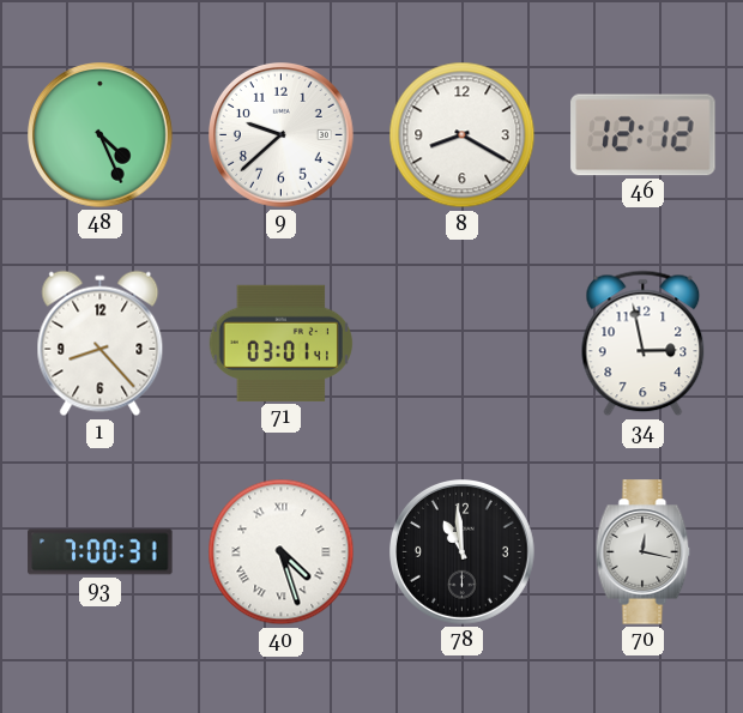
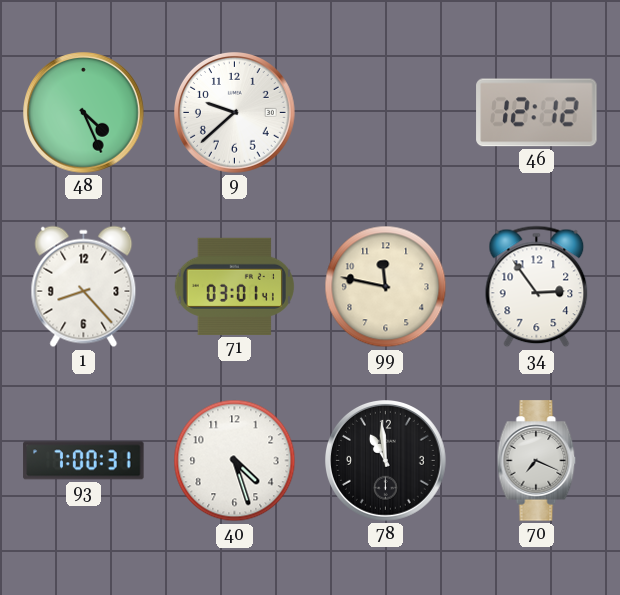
8: 8:20 -> none
99: none -> 11:47
34: 2:58 -> 2:54
40 numerals: Roman -> Arabic
70: 12:17 -> 7:19
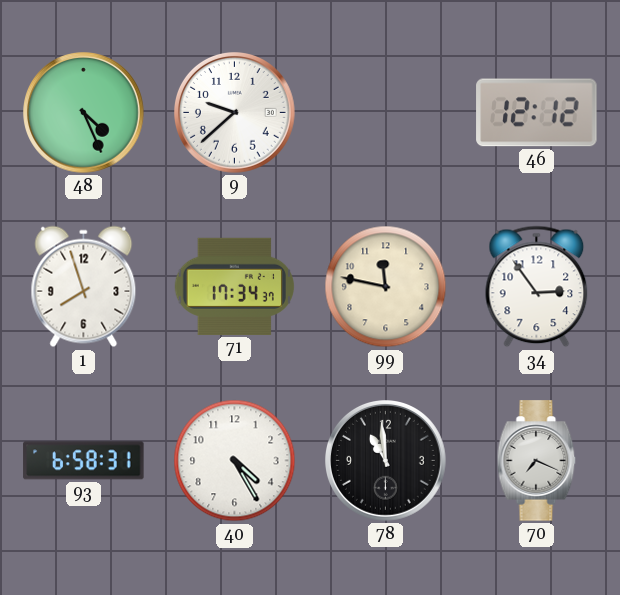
1: 8:23 -> 7:57
71: 03:01 -> 17:34
93: 7:00 -> 6:58
40: 4:27 -> 4:25
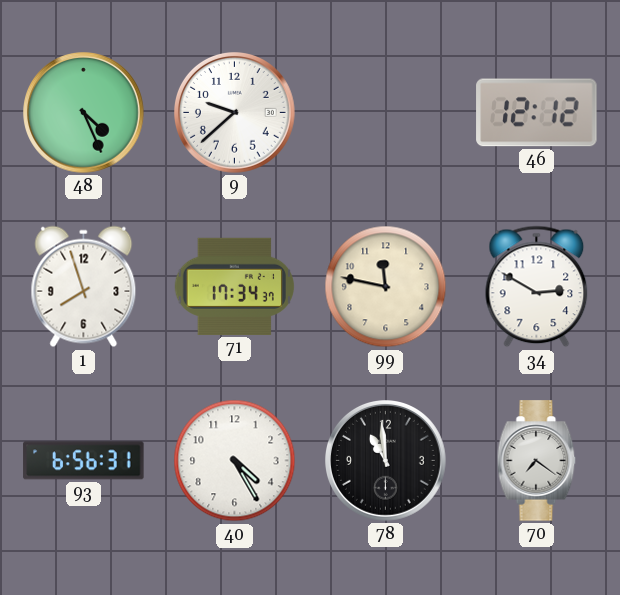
34: 2:54 -> 2:50
93: 6:58 -> 6:56
70: 7:19 -> 7:21
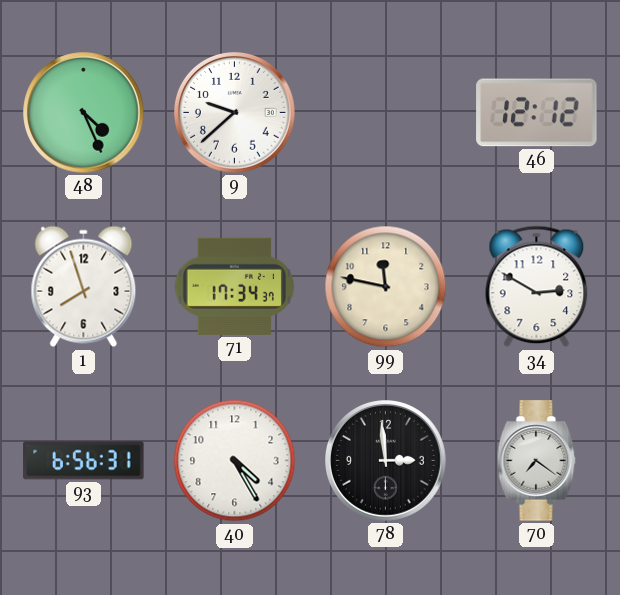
78: 10:59 -> 2:59
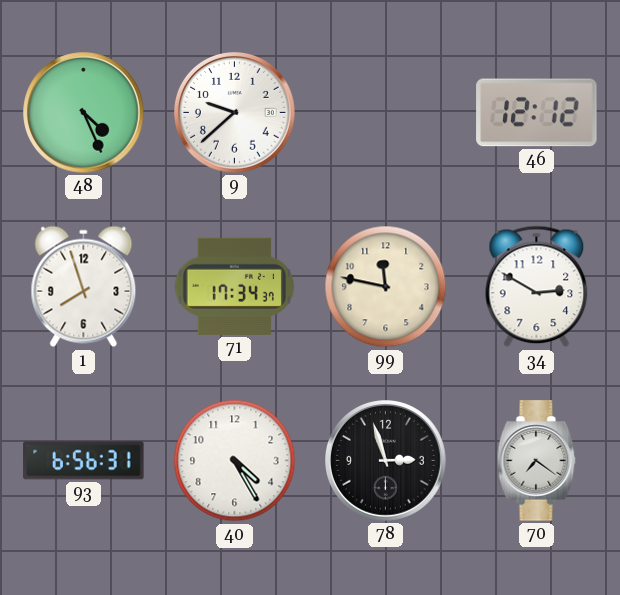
78: 2:59 -> 2:57
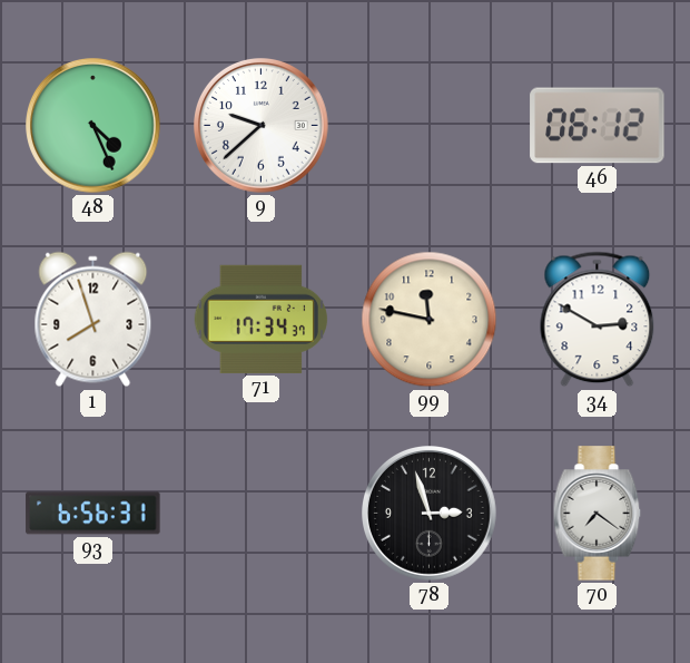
46: 12:12 -> 06:12
40: 4:25 -> none
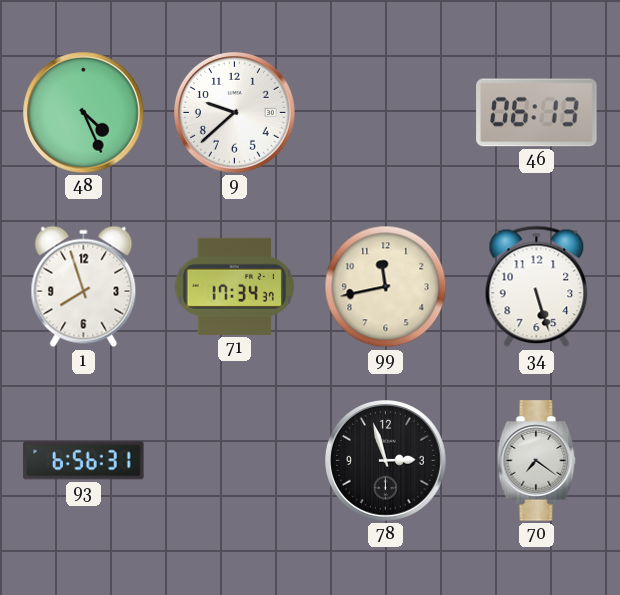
46: 06:12 -> 06:13
99: 11:47 -> 11:43
34: 2:50 -> 5:27
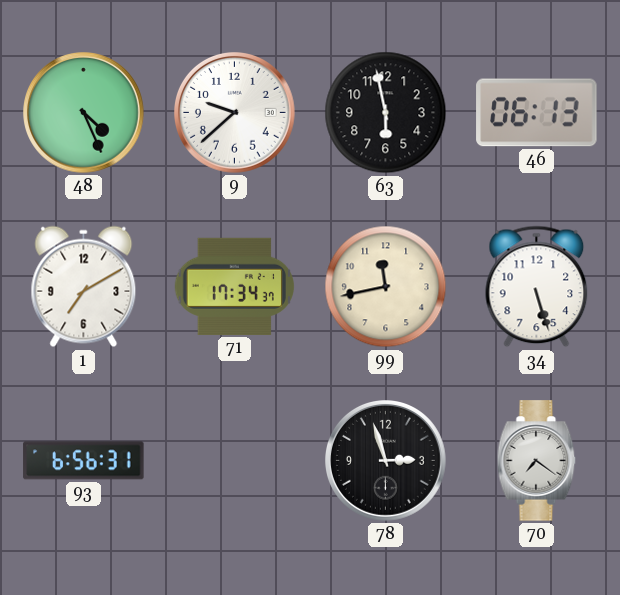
63: none -> 5:58
1: 7:57 -> 7:10
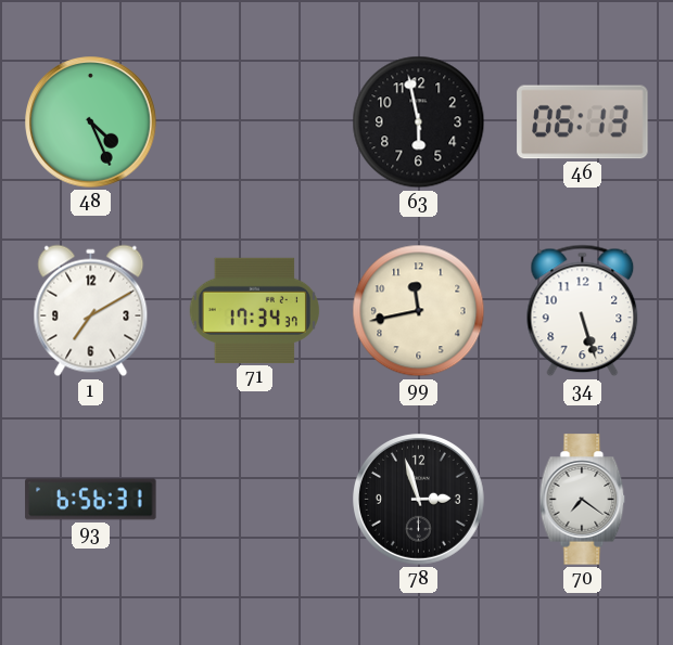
9: 9:38 -> none
